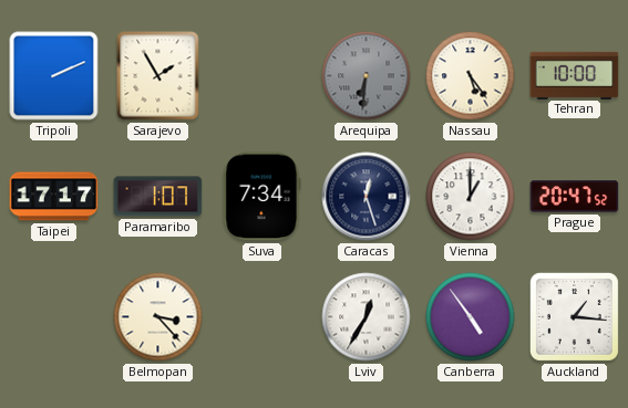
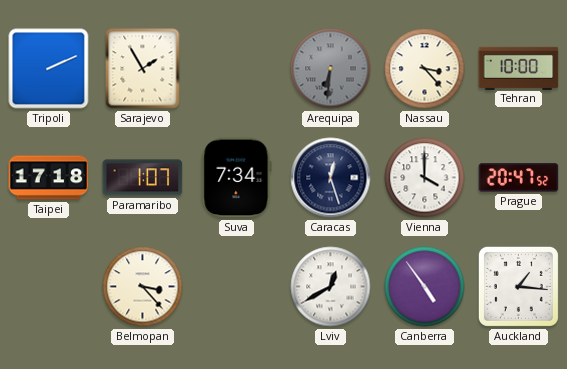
Nassau: 5:24 -> 3:23
Taipei: 17:17 -> 17:18
Vienna: 1:00 -> 4:00
Lviv: 12:35 -> 12:40
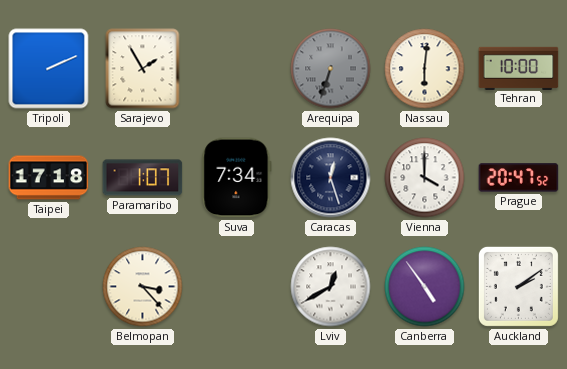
Arequipa: 6:31 -> 6:33
Nassau: 3:23 -> 6:01
Auckland: 1:16 -> 2:09
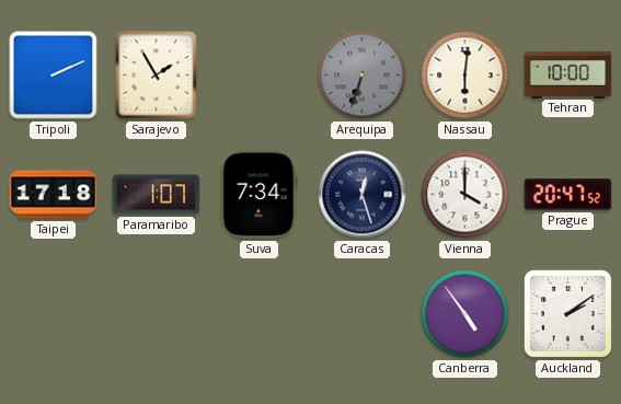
Belmopan: 3:23 -> none
Lviv: 12:40 -> none
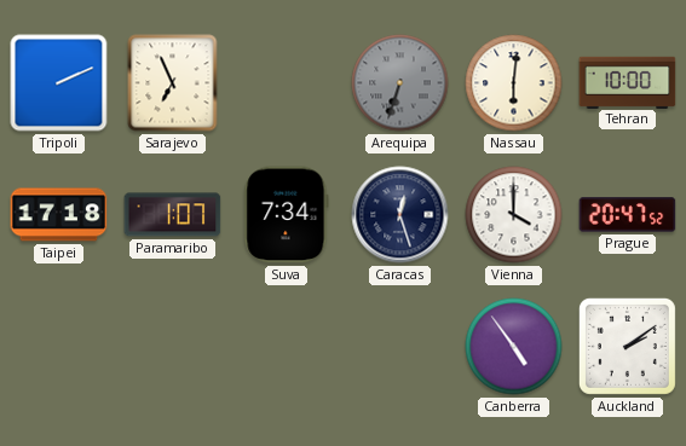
Sarajevo: 1:55 -> 6:56
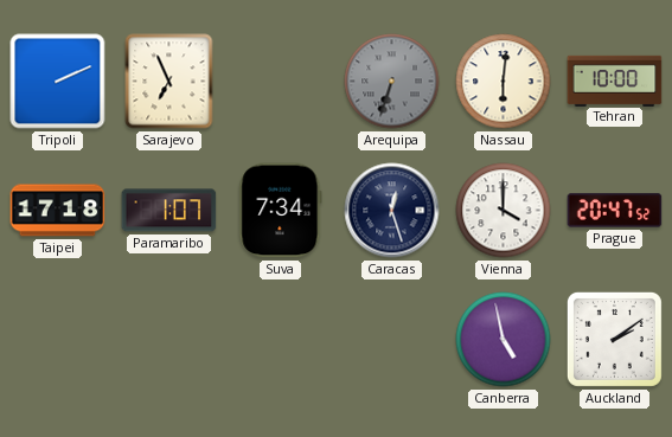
Canberra: 4:54 -> 4:58
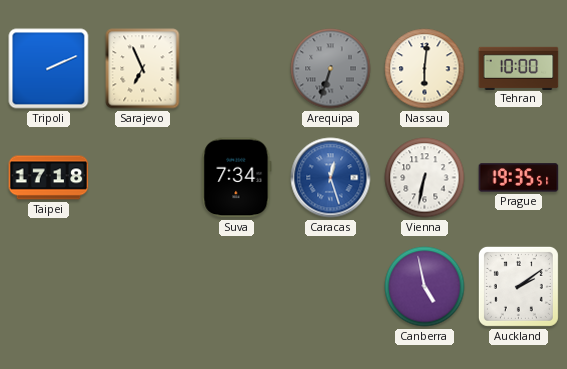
Paramaribo: 1:07 -> none
Caracas dial: navy -> blue
Vienna: 4:00 -> 6:32
Prague: 20:47 -> 19:35
